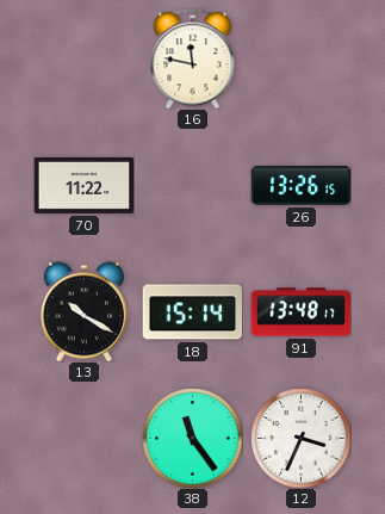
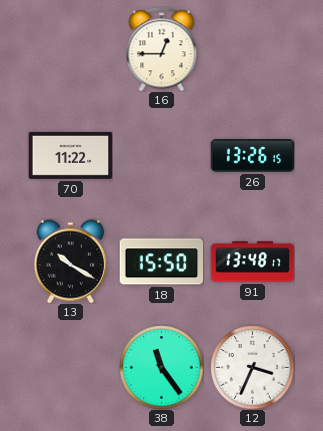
16: 11:47 -> 12:45
18: 15:14 -> 15:50
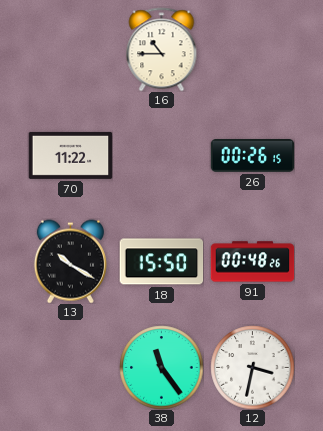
16: 12:45 -> 10:45
26: 13:26 -> 00:26
91: 13:48 -> 00:48
12: 3:34 -> 3:32
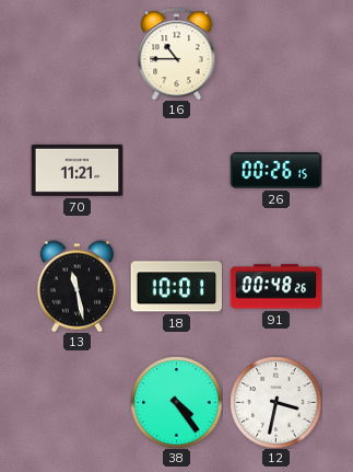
70: 11:22 -> 11:21
13: 10:20 -> 11:28
18: 15:50 -> 10:01
38: 11:24 -> 4:24
